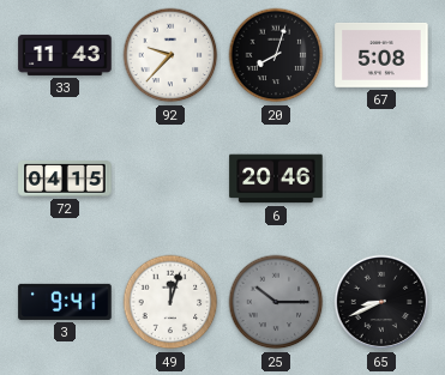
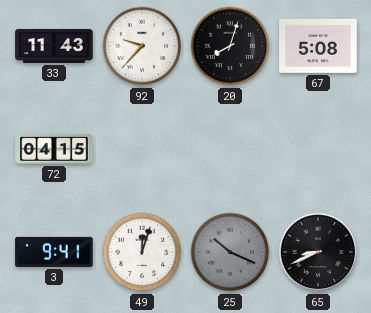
6: 20:46 -> none
25: 10:15 -> 10:19
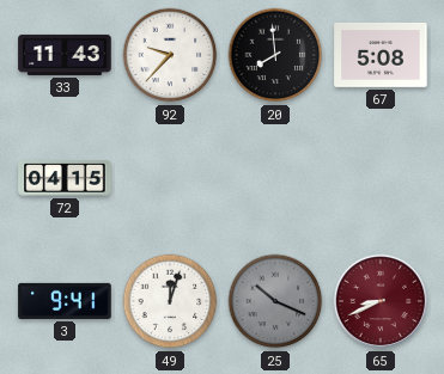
20: 8:03 -> 7:59
65 dial: black -> burgundy
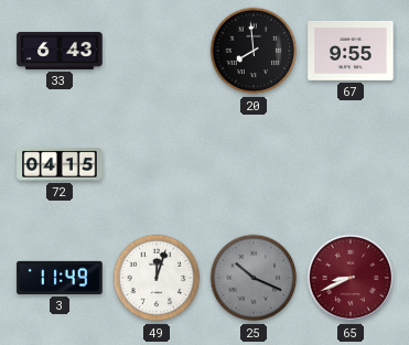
33: 11:43 -> 6:43
92: 9:37 -> none
67: 5:08 -> 9:55
3: 9:41 -> 11:49
